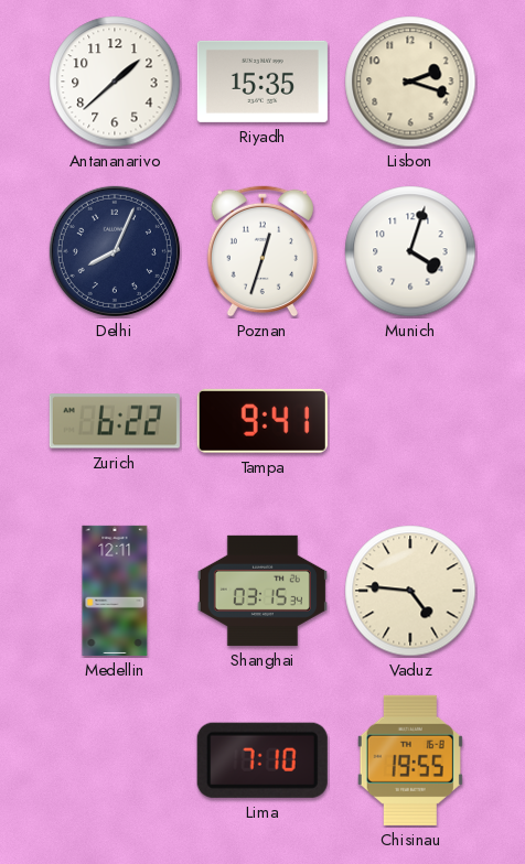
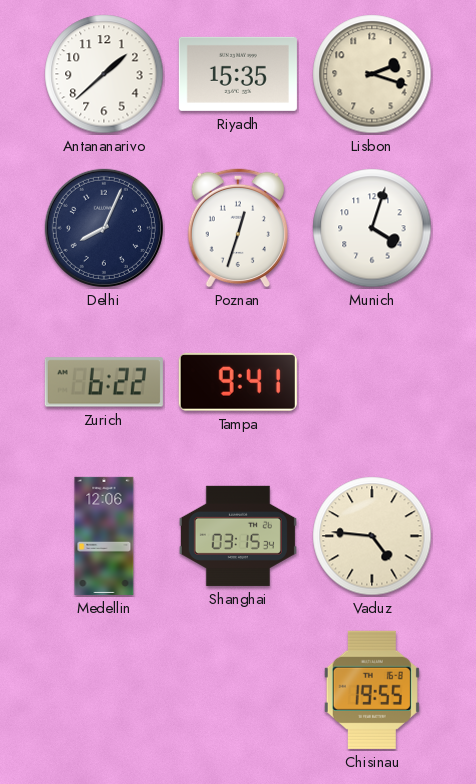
Medellin: 12:11 -> 12:06
Lima: 7:10 -> none
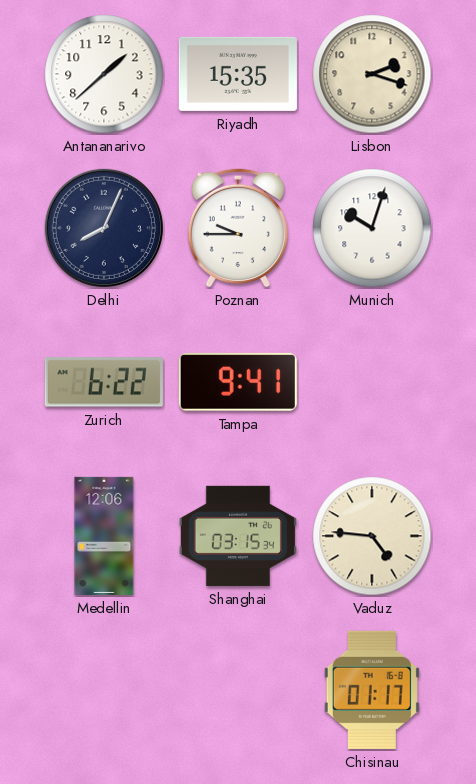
Poznan: 12:33 -> 9:45
Munich: 4:03 -> 10:03
Chisinau: 19:55 -> 01:17
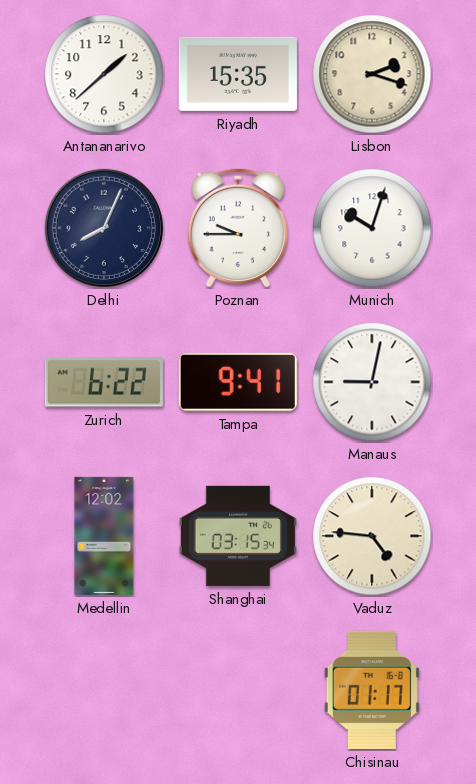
Manaus: none -> 9:02
Medellin: 12:06 -> 12:02
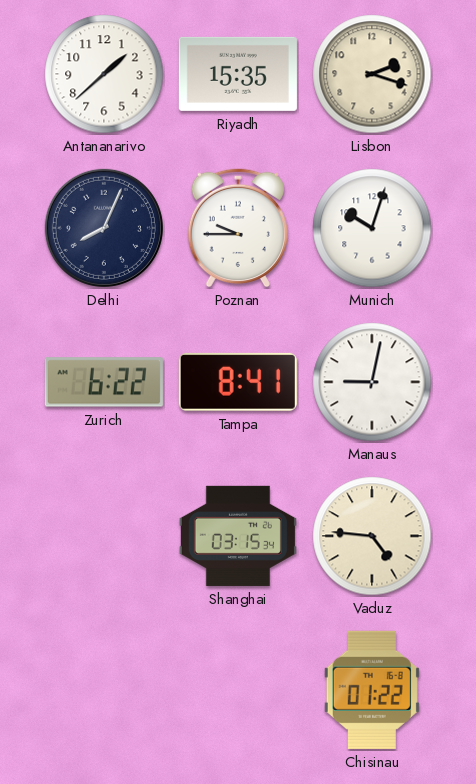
Tampa: 9:41 -> 8:41
Medellin: 12:02 -> none
Chisinau: 01:17 -> 01:22
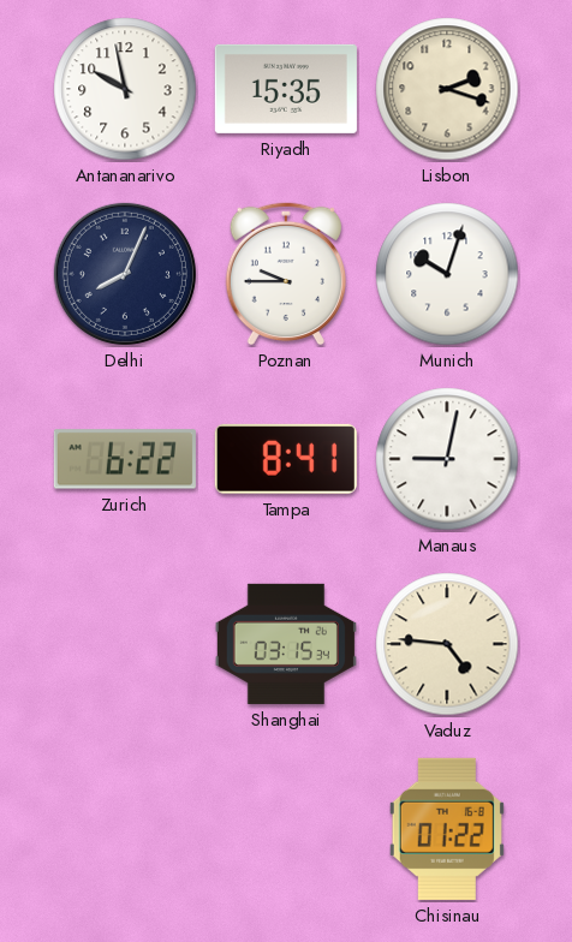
Antananarivo: 1:38 -> 9:58
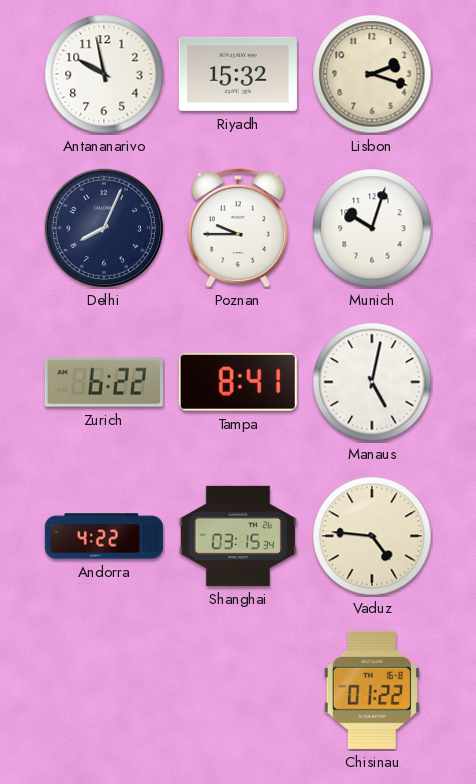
Riyadh: 15:35 -> 15:32
Manaus: 9:02 -> 5:02
Andorra: none -> 4:22
